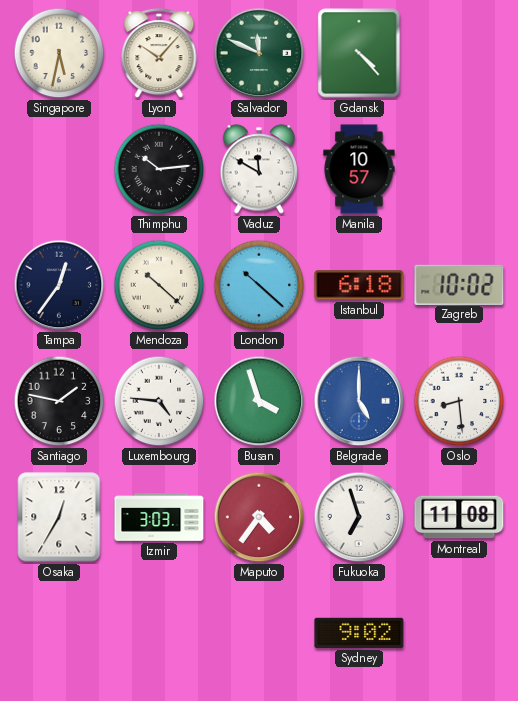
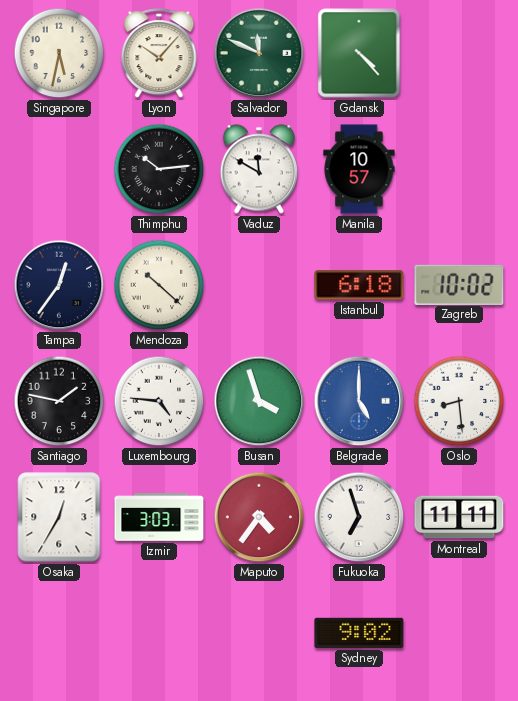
London: 10:22 -> none
Montreal: 11:08 -> 11:11
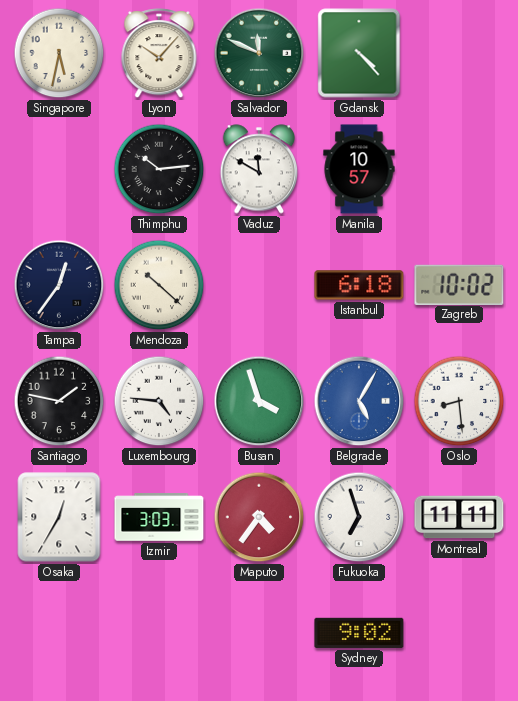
Belgrade: 5:00 -> 5:05
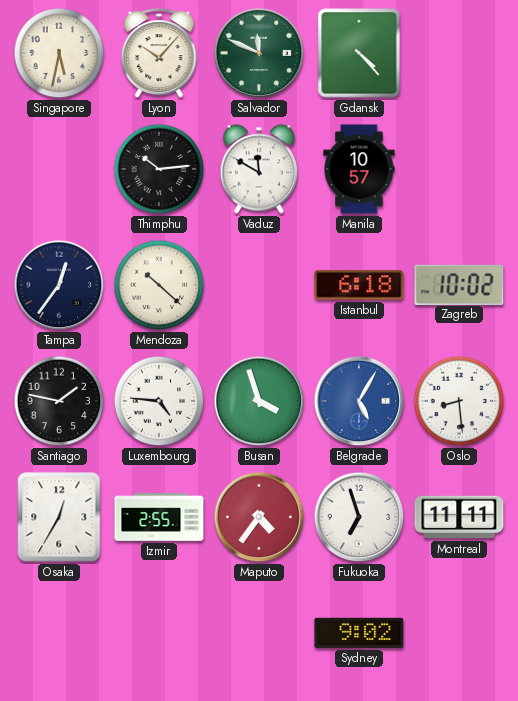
Izmir: 3:03 -> 2:55
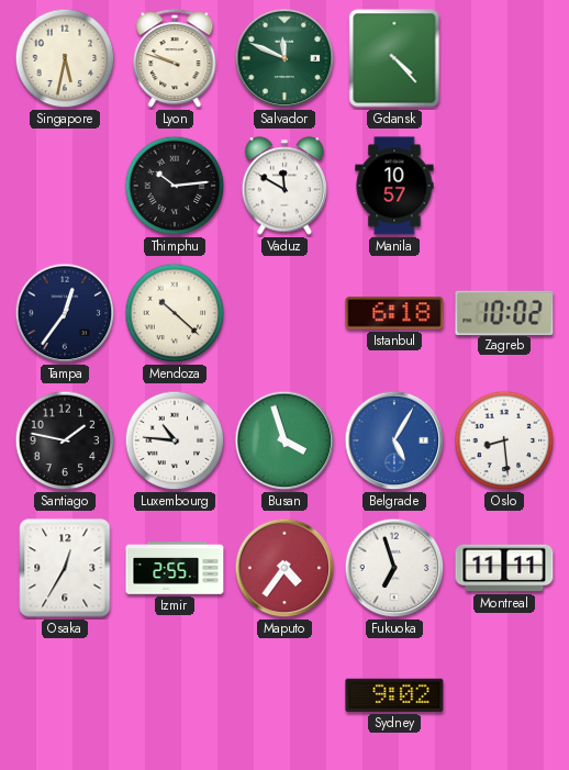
Lyon: 10:07 -> 9:48
Luxembourg: 4:46 -> 10:46
